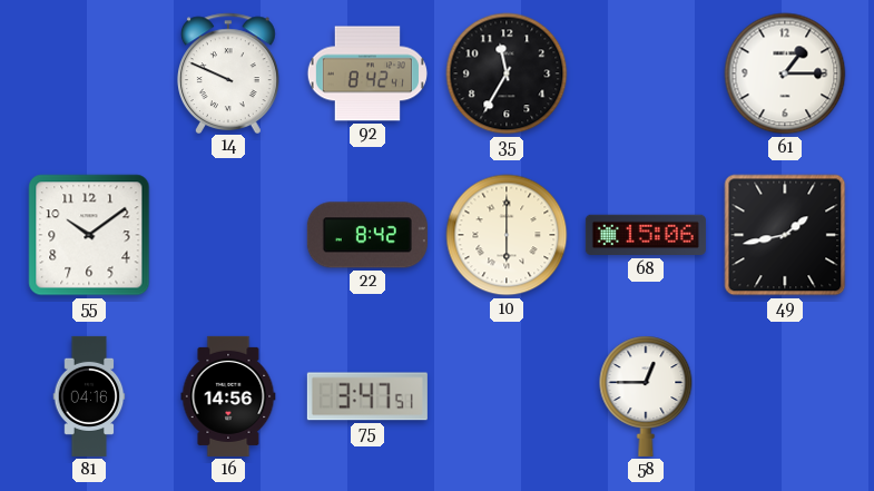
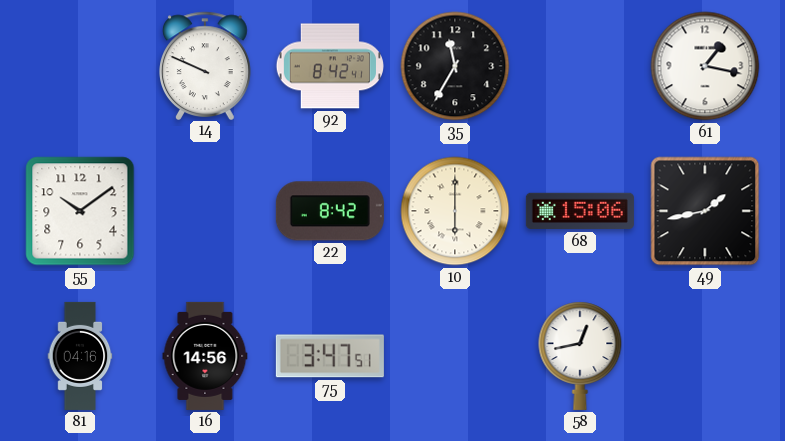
61: 1:15 -> 1:17
58: 12:45 -> 12:43
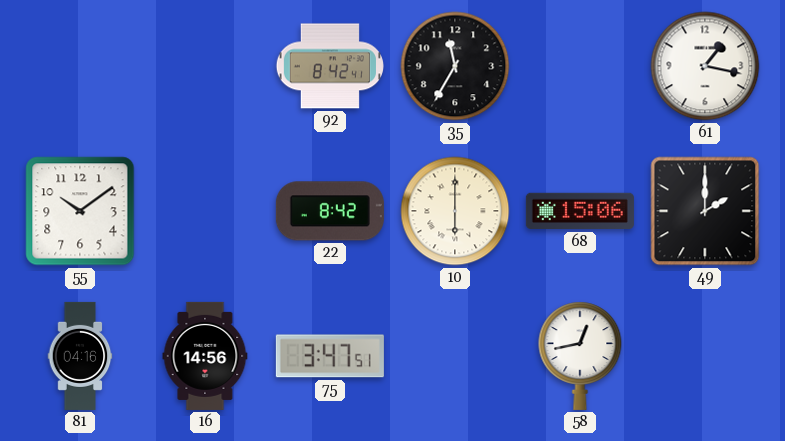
14: 9:49 -> none
49: 1:43 -> 2:00
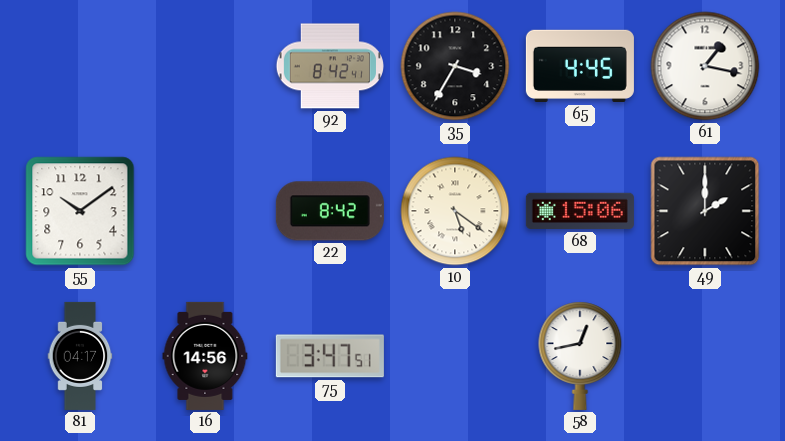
35: 11:35 -> 3:35
65: none -> 4:45
10: 6:00 -> 5:21
81: 04:16 -> 04:17
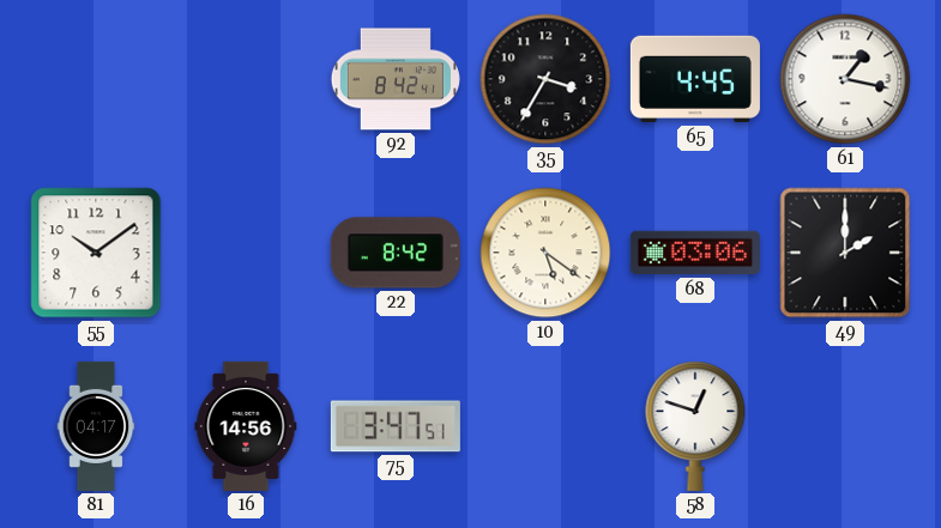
68: 15:06 -> 03:06
58: 12:43 -> 12:48
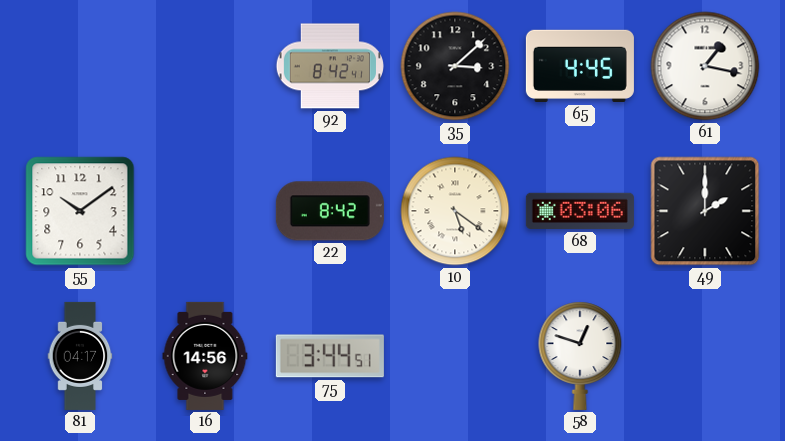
35: 3:35 -> 3:08
75: 3:47 -> 3:44
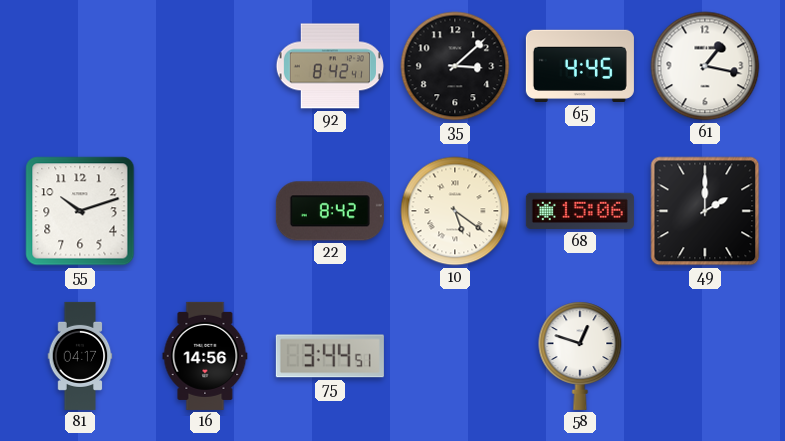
55: 10:09 -> 10:12
68: 03:06 -> 15:06
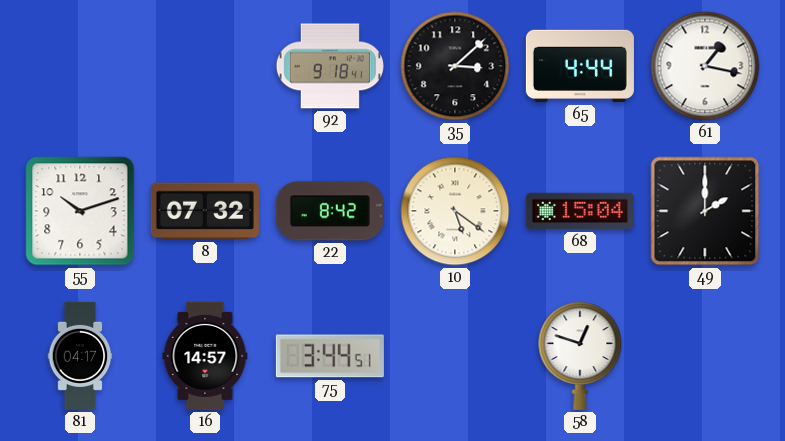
92: 8:42 -> 9:18
65: 4:45 -> 4:44
8: none -> 07:32
68: 15:06 -> 15:04
16: 14:56 -> 14:57
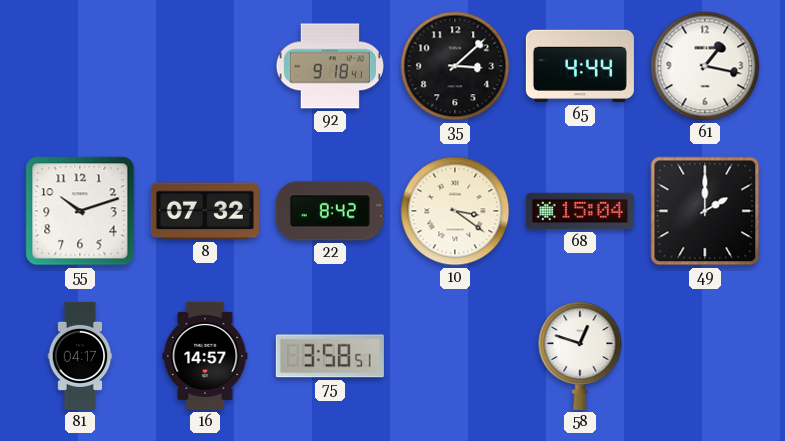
10: 5:21 -> 3:21
75: 3:44 -> 3:58
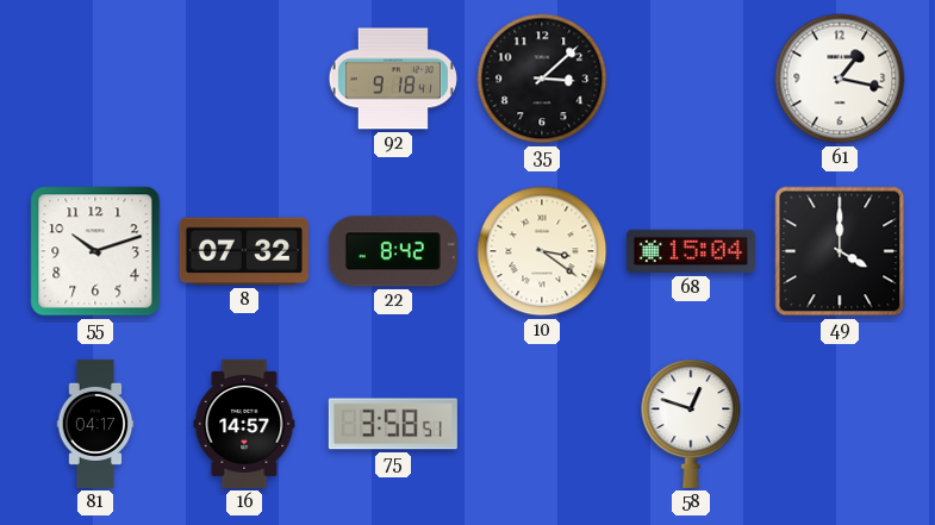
65: 4:44 -> none
49: 2:00 -> 4:00
